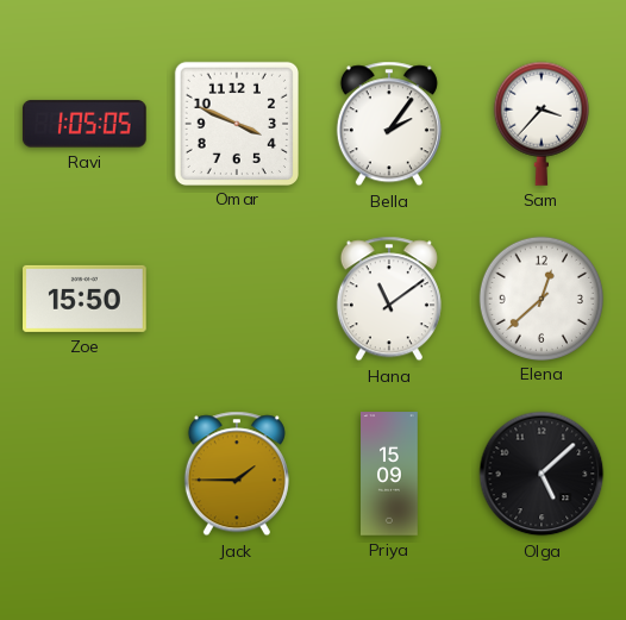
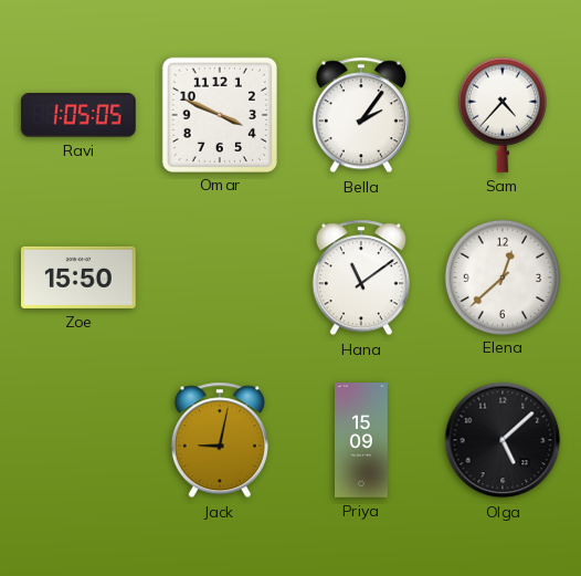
Sam: 3:37 -> 4:37
Jack: 1:45 -> 9:02
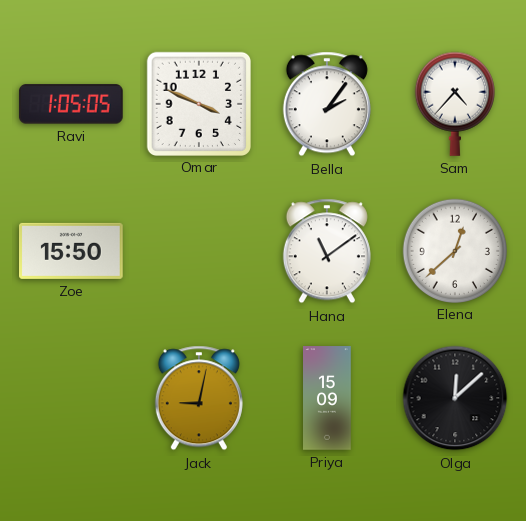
Olga: 5:08 -> 12:08
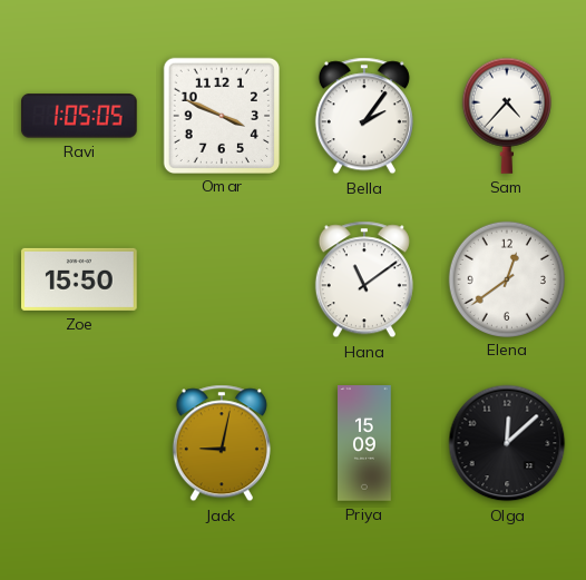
Elena: 12:38 -> 12:39
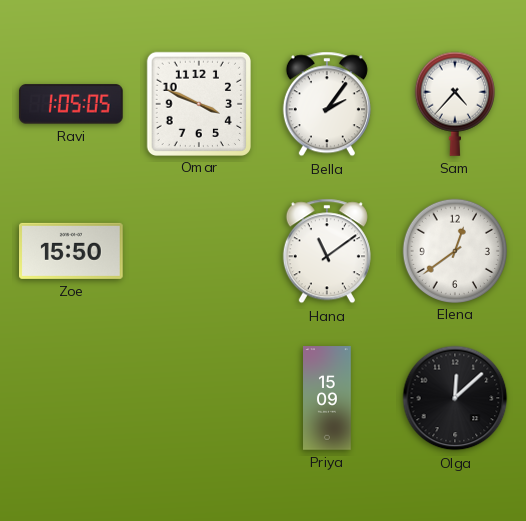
Jack: 9:02 -> none
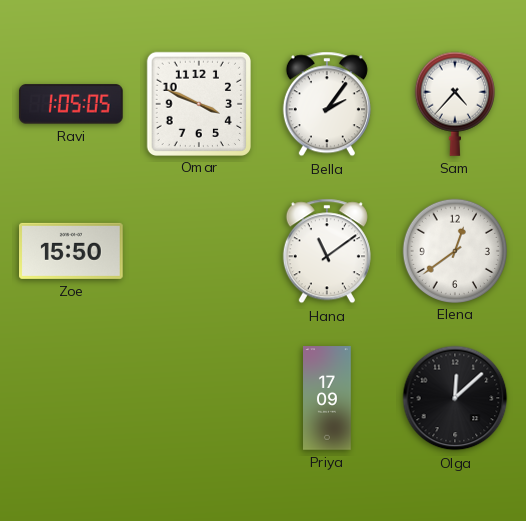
Priya: 15:09 -> 17:09
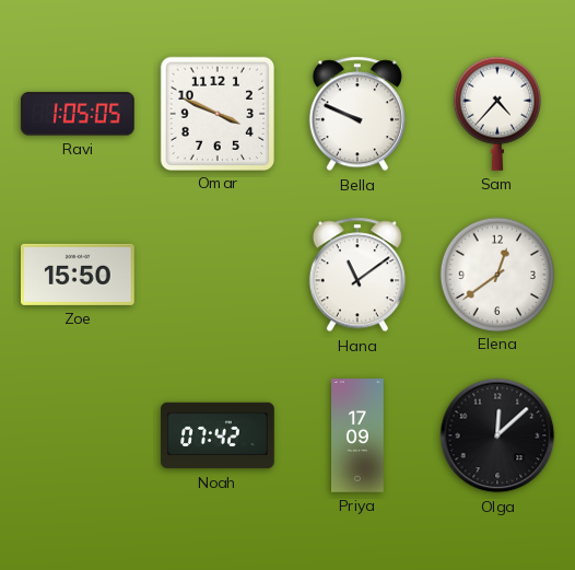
Bella: 2:06 -> 9:49
Noah: none -> 07:42
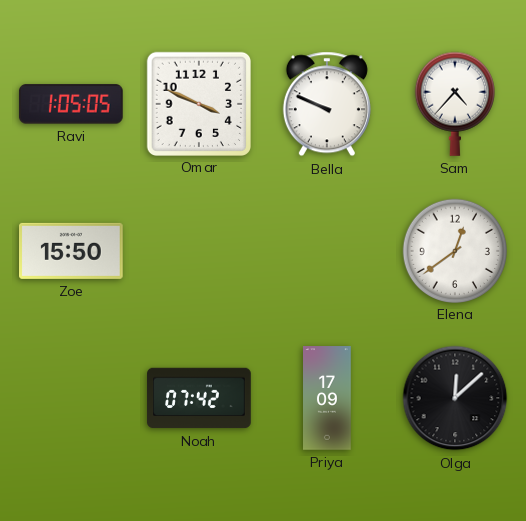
Hana: 11:09 -> none
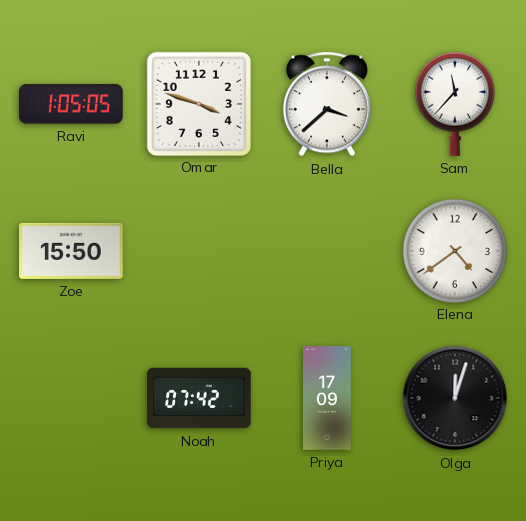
Omar: 3:49 -> 3:48
Bella: 9:49 -> 3:38
Sam: 4:37 -> 11:37
Elena: 12:39 -> 4:39
Olga: 12:08 -> 12:03
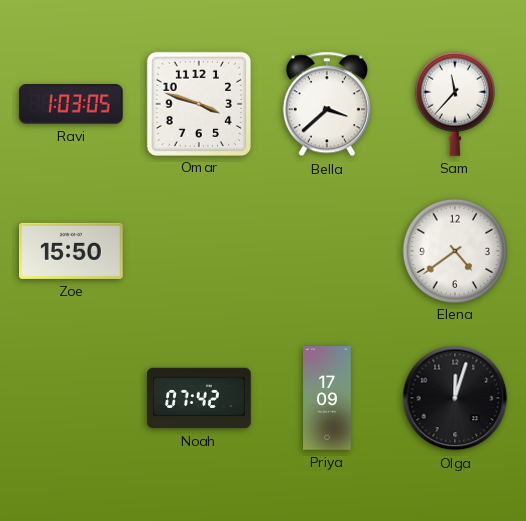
Ravi: 1:05 -> 1:03
